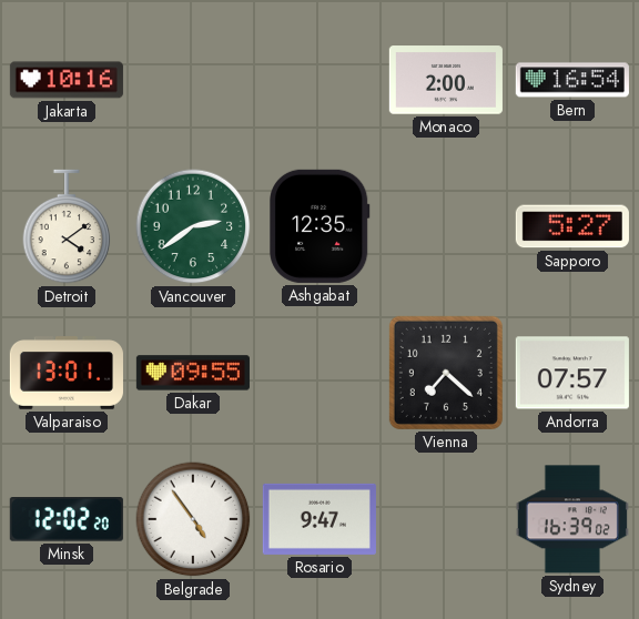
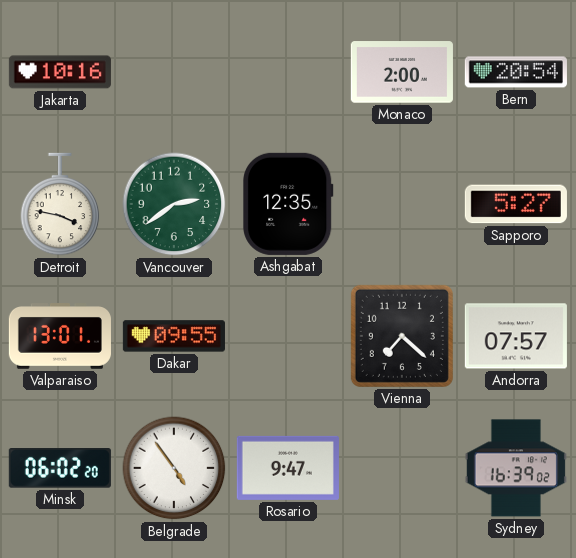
Bern: 16:54 -> 20:54
Detroit: 4:09 -> 3:47
Minsk: 12:02 -> 06:02
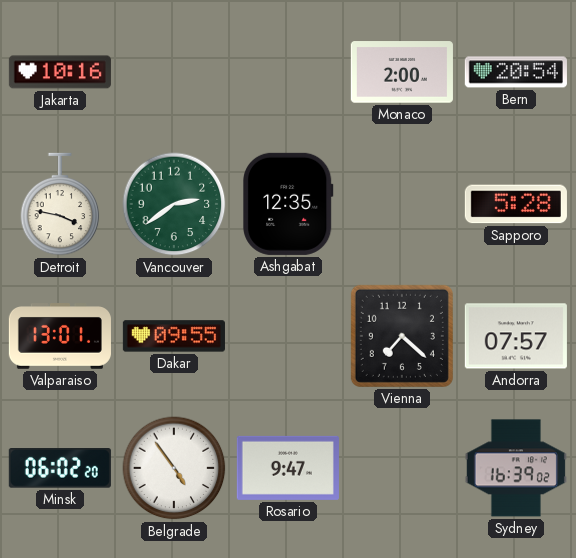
Sapporo: 5:27 -> 5:28
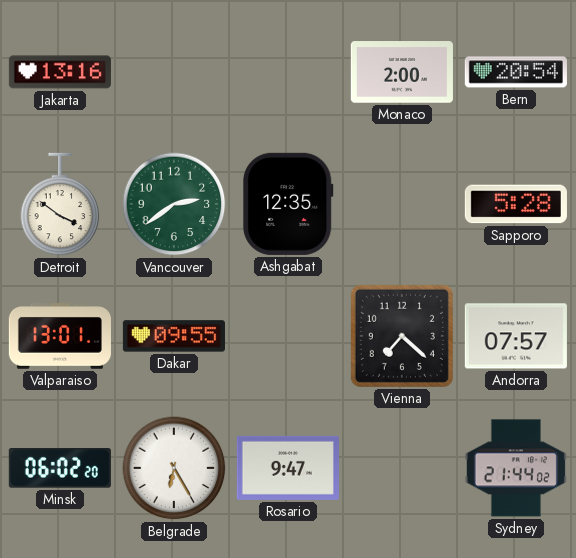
Jakarta: 10:16 -> 13:16
Detroit: 3:47 -> 3:51
Belgrade: 4:54 -> 6:25
Sydney: 16:39 -> 21:44
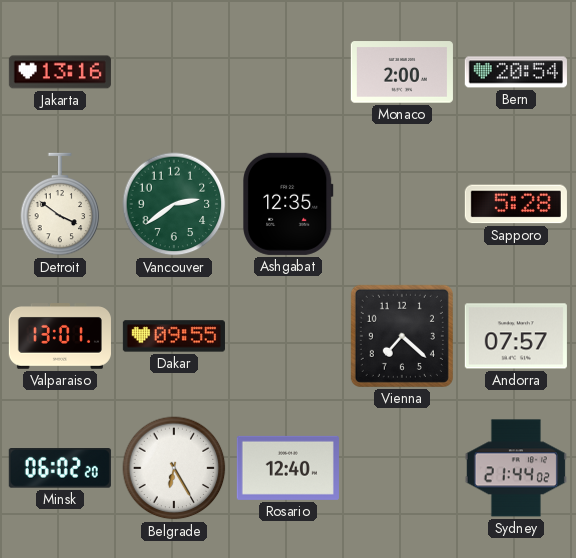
Rosario: 9:47 -> 12:40
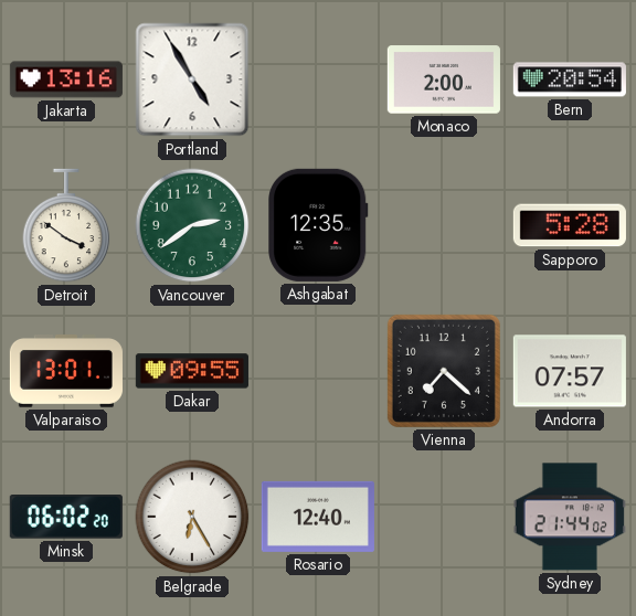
Portland: none -> 4:55
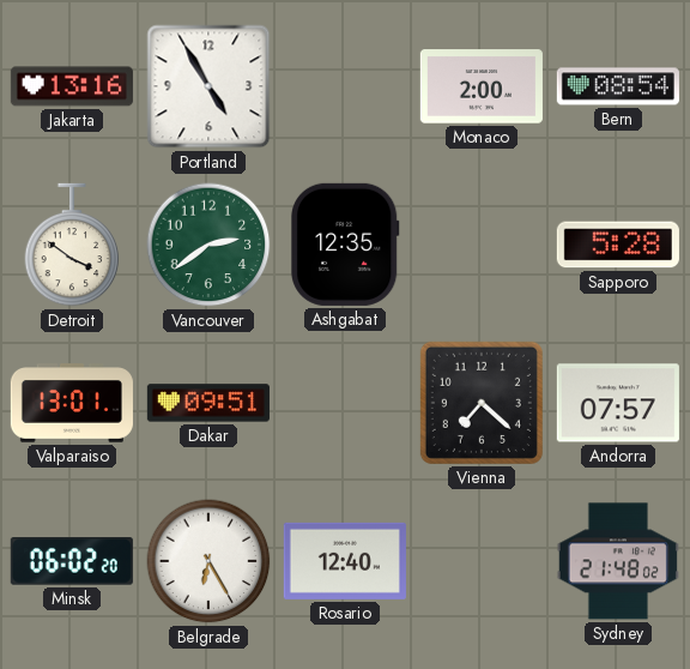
Bern: 20:54 -> 08:54
Dakar: 09:55 -> 09:51
Sydney: 21:44 -> 21:48
